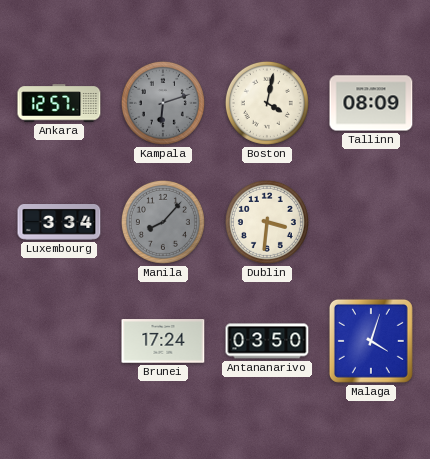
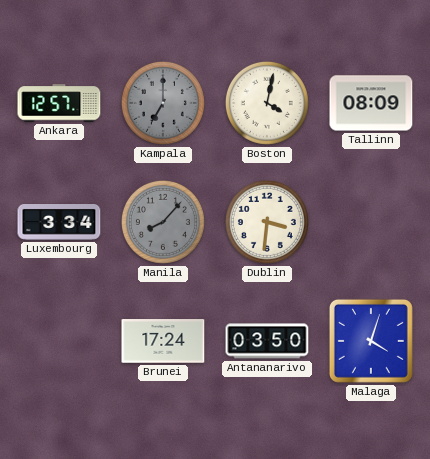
Kampala: 6:12 -> 7:00
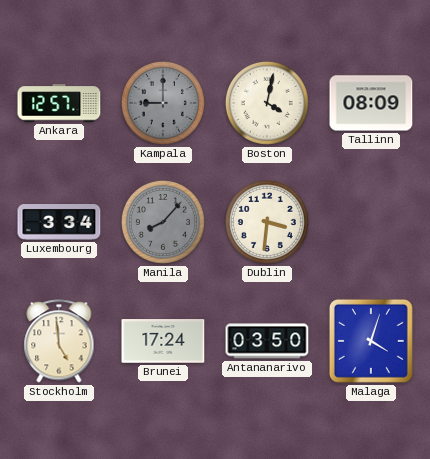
Kampala: 7:00 -> 9:00
Stockholm: none -> 4:59
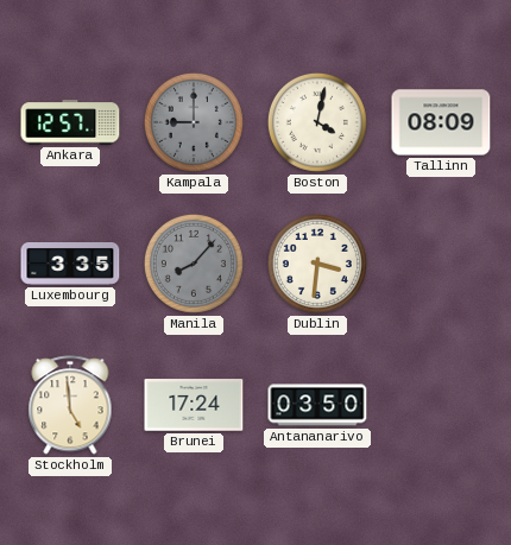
Luxembourg: 3:34 -> 3:35
Malaga: 4:03 -> none
